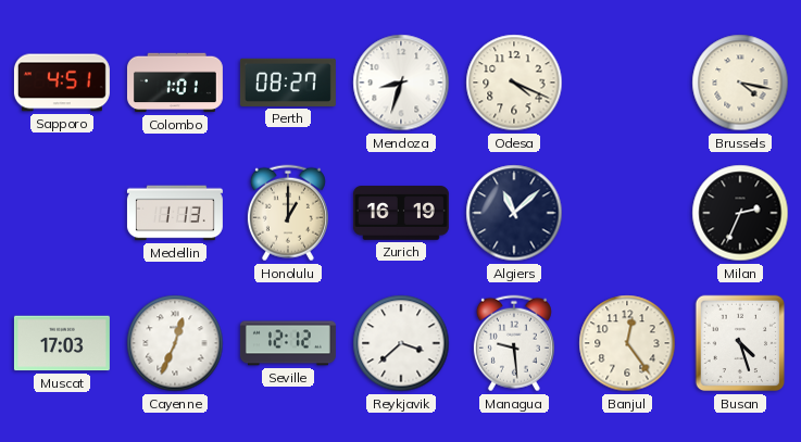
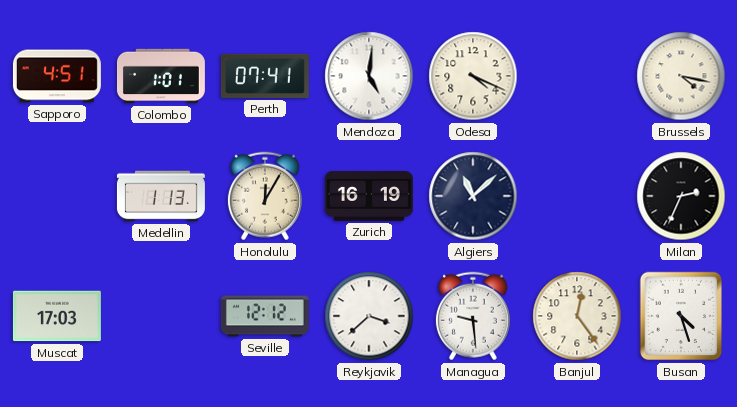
Perth: 08:27 -> 07:41
Mendoza: 8:33 -> 5:01
Honolulu: 1:00 -> 12:05
Cayenne: 12:34 -> none
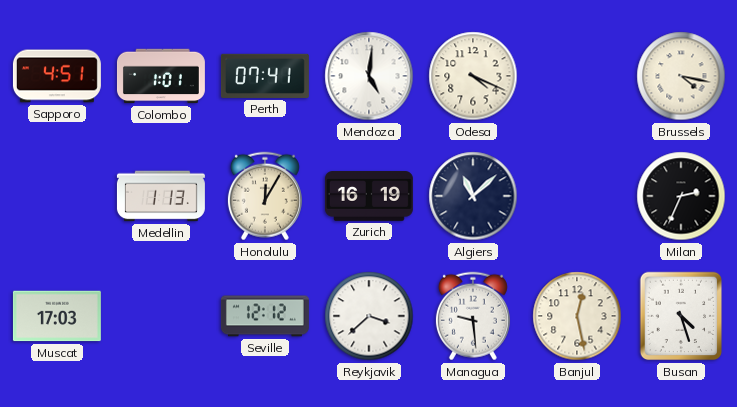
Banjul: 12:24 -> 12:28
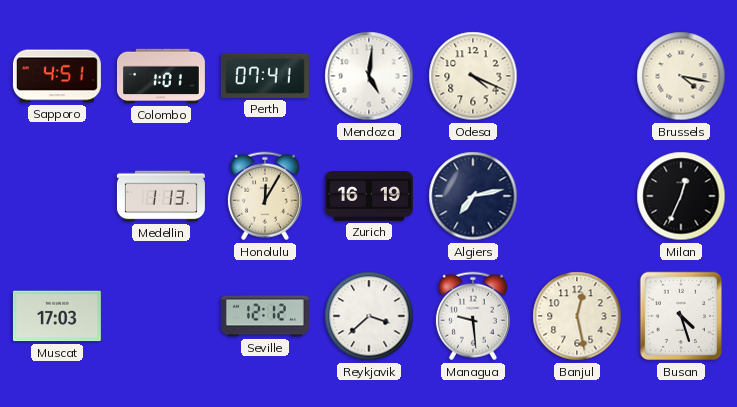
Algiers: 11:08 -> 7:13
Milan: 2:34 -> 12:34
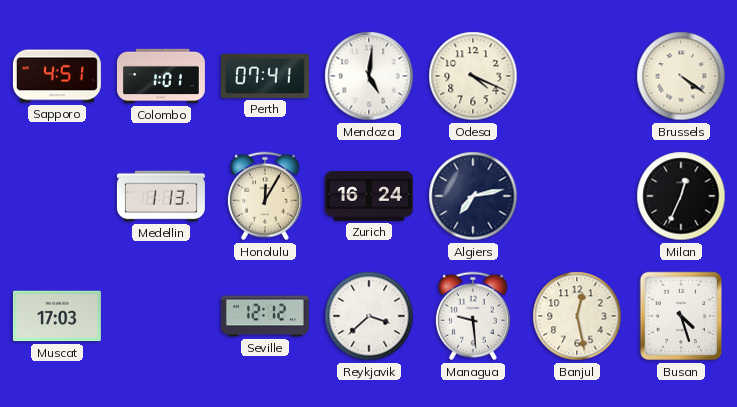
Brussels: 4:17 -> 4:21
Zurich: 16:19 -> 16:24
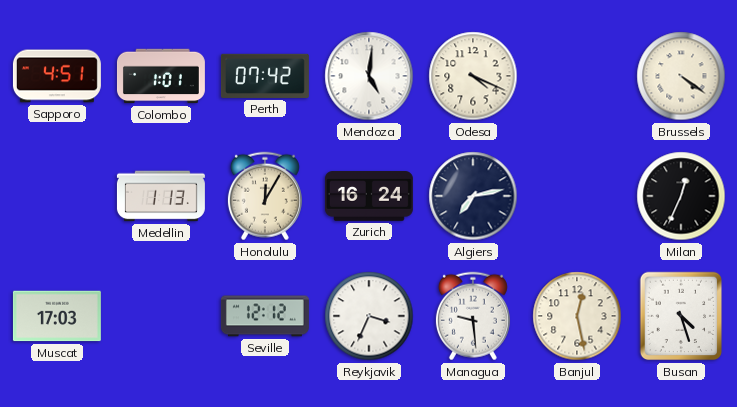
Perth: 07:41 -> 07:42
Reykjavik: 3:38 -> 3:34
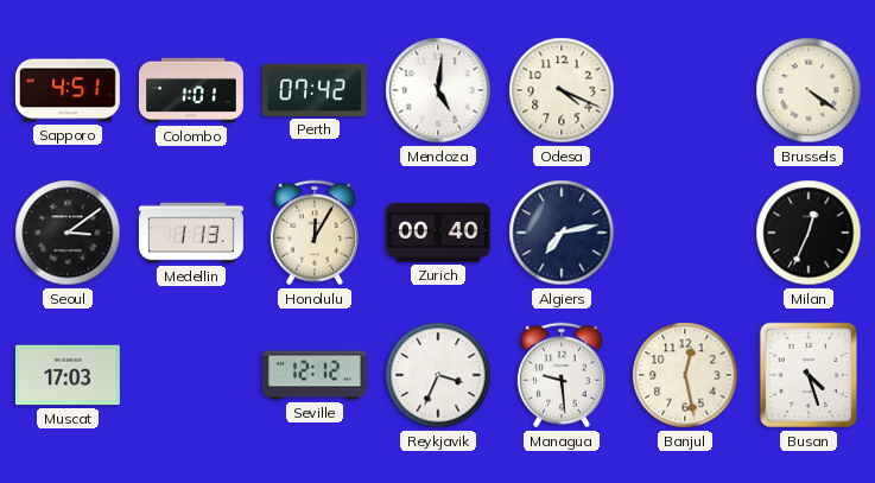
Seoul: none -> 3:09
Zurich: 16:24 -> 00:40
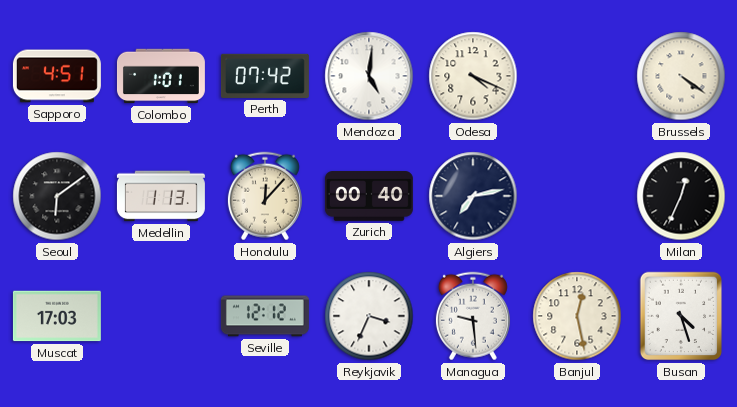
Seoul: 3:09 -> 6:09
Honolulu: 12:05 -> 12:07
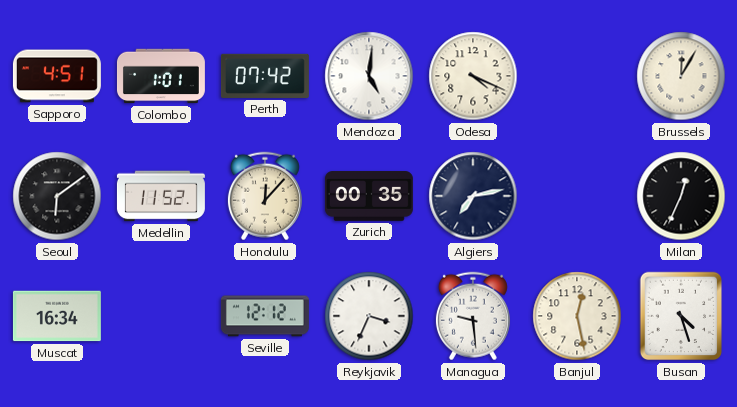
Brussels: 4:21 -> 12:05
Medellin: 1:13 -> 11:52
Zurich: 00:40 -> 00:35
Muscat: 17:03 -> 16:34
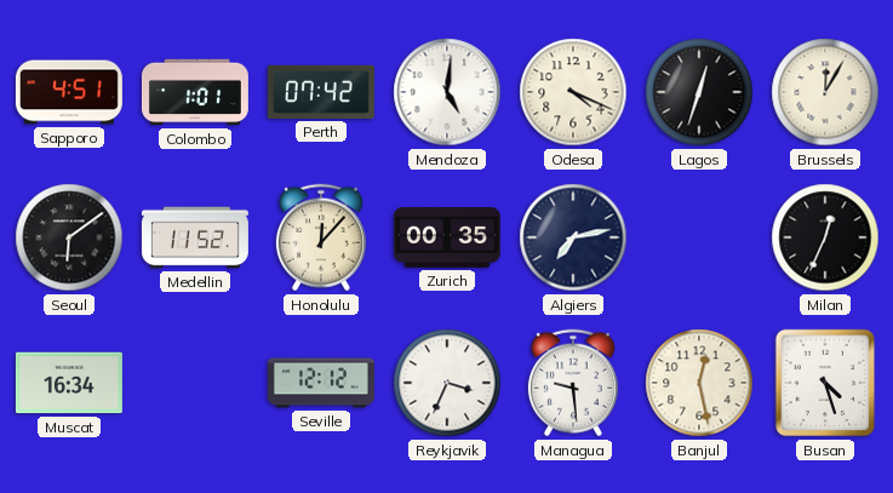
Lagos: none -> 12:33
